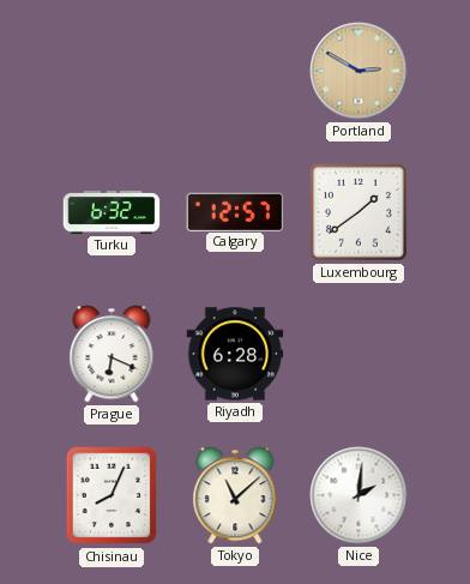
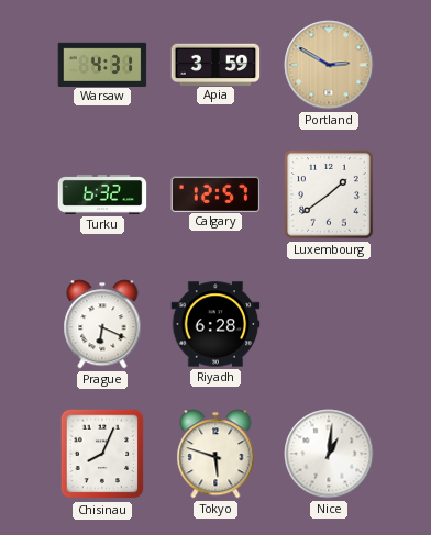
Warsaw: none -> 4:31
Apia: none -> 3:59
Tokyo: 11:08 -> 5:48
Nice: 2:01 -> 1:01
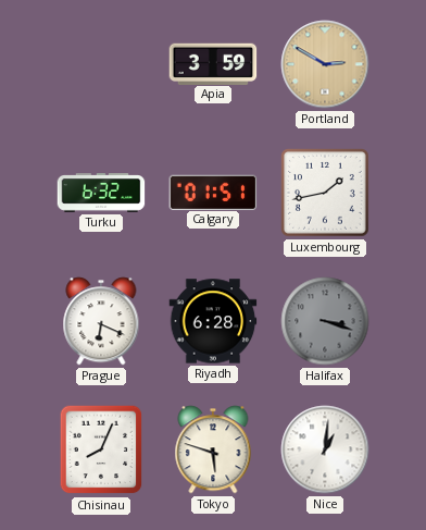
Warsaw: 4:31 -> none
Calgary: 12:57 -> 01:51
Luxembourg: 1:39 -> 1:43
Halifax: none -> 3:18
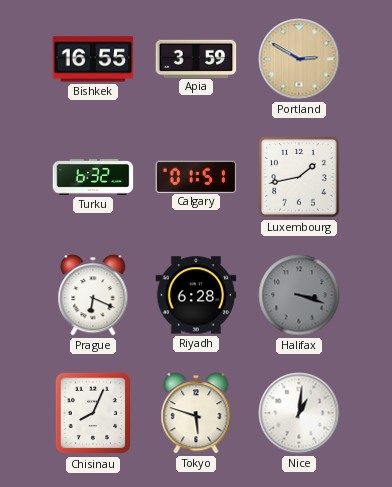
Bishkek: none -> 16:55
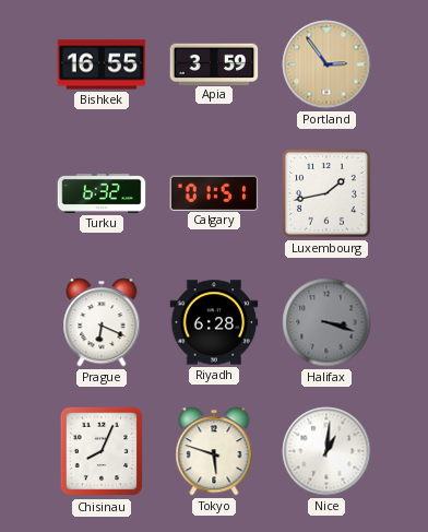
Portland: 2:50 -> 2:54
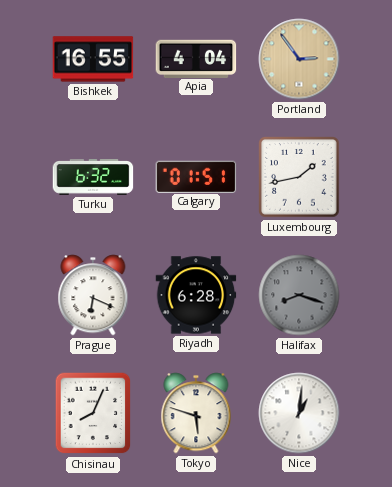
Apia: 3:59 -> 4:04
Halifax: 3:18 -> 8:18
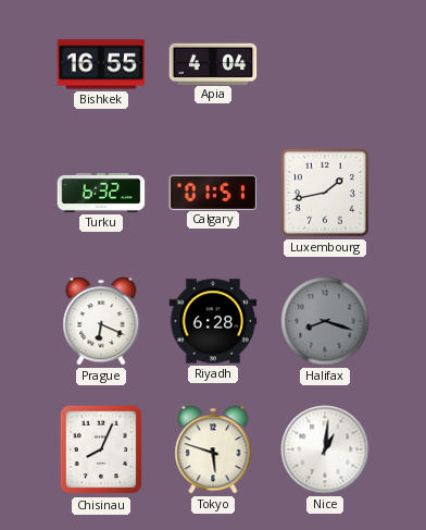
Portland: 2:54 -> none
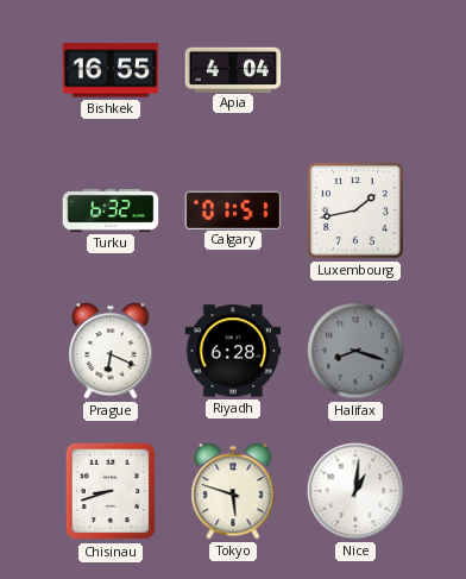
Chisinau: 8:04 -> 8:42
